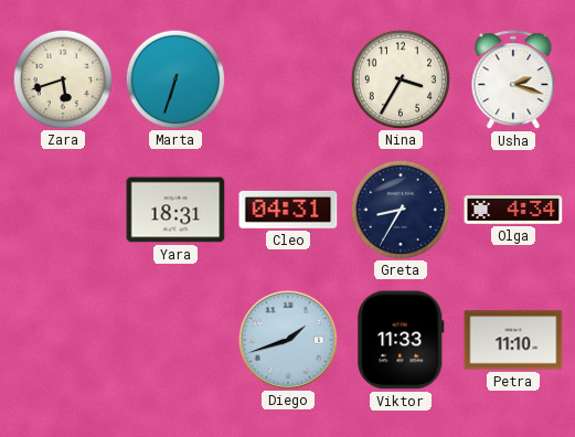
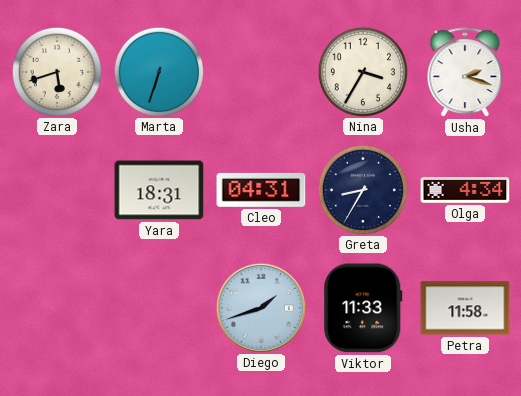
Petra: 11:10 -> 11:58
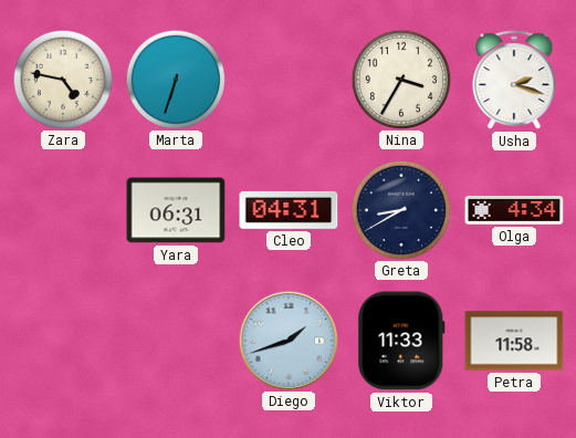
Zara: 5:42 -> 4:47
Yara: 18:31 -> 06:31
Greta: 8:35 -> 8:40
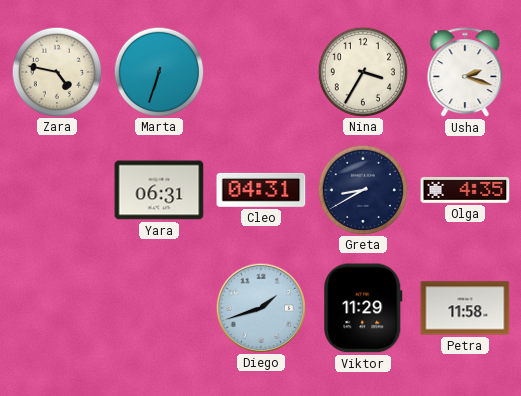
Olga: 4:34 -> 4:35
Viktor: 11:33 -> 11:29
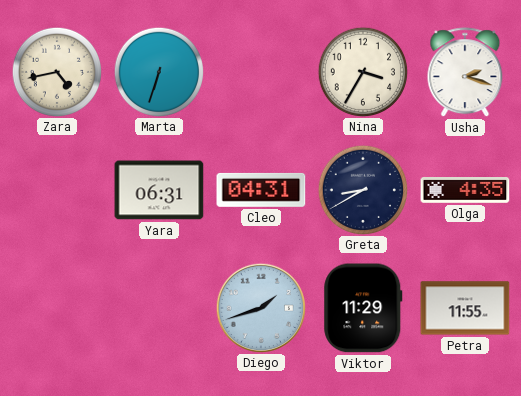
Zara: 4:47 -> 4:43
Petra: 11:58 -> 11:55
